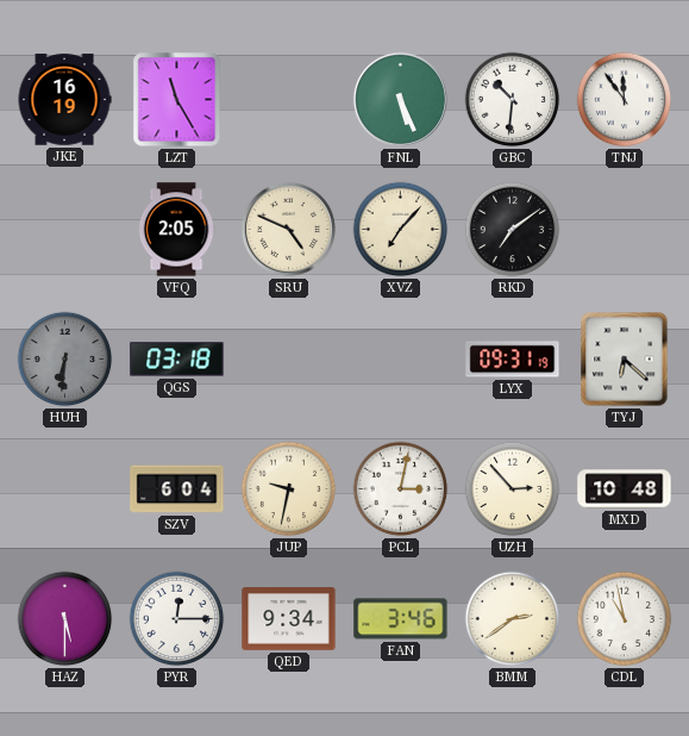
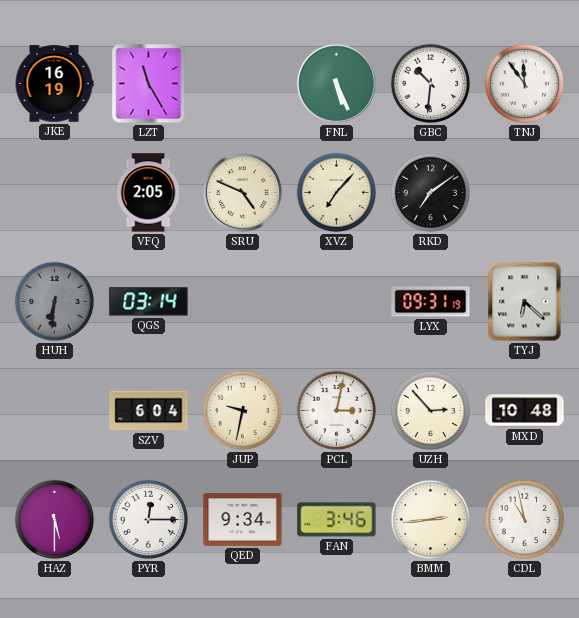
QGS: 03:18 -> 03:14
BMM: 2:39 -> 2:44
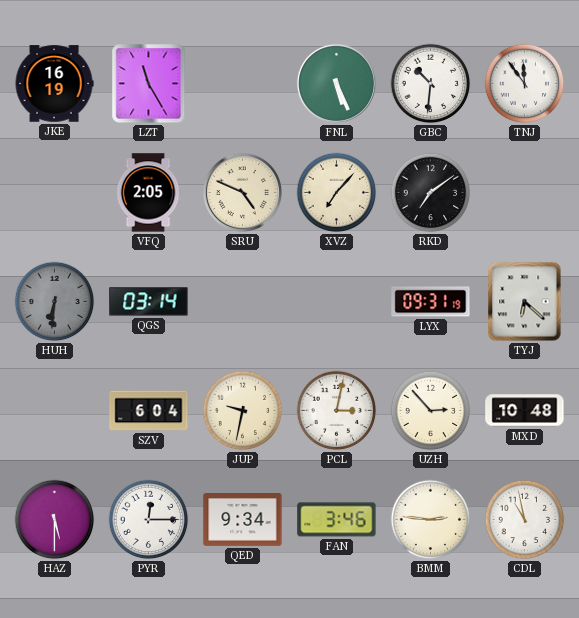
BMM: 2:44 -> 2:46
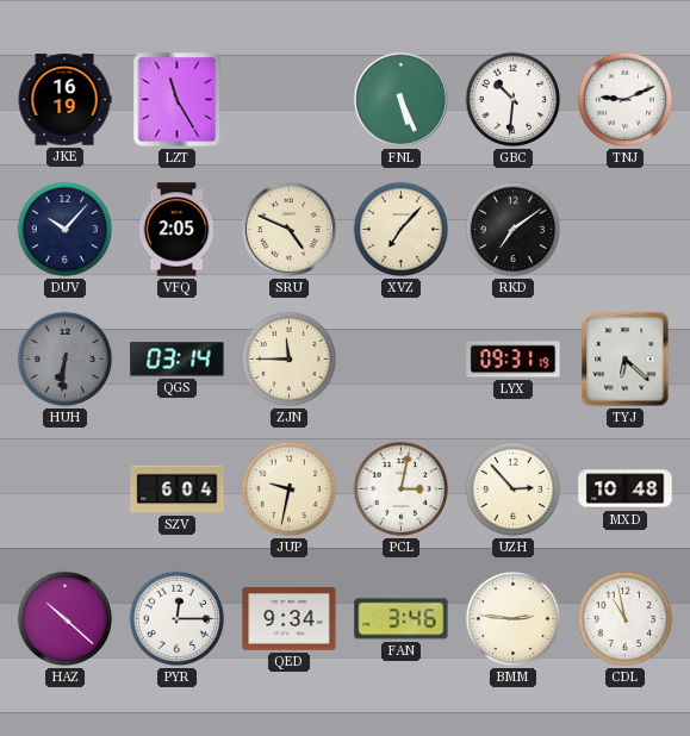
TNJ: 11:54 -> 9:11
DUV: none -> 10:07
ZJN: none -> 11:45
HAZ: 5:30 -> 10:22
